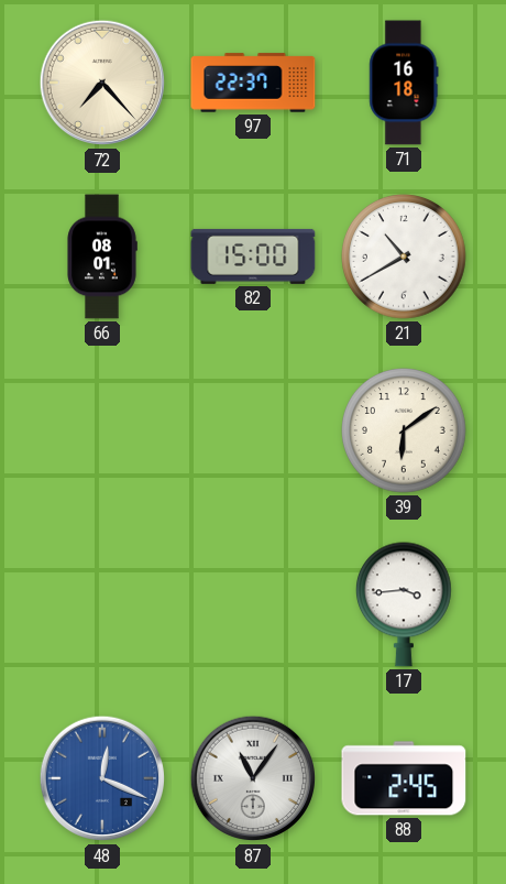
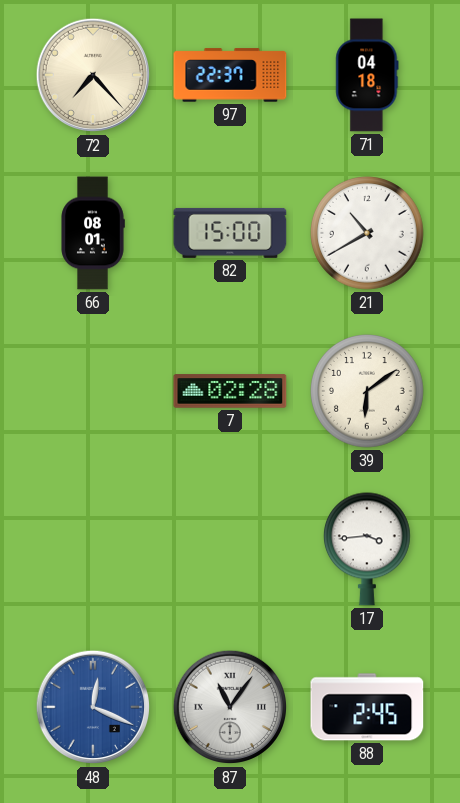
71: 16:18 -> 04:18
7: none -> 02:28
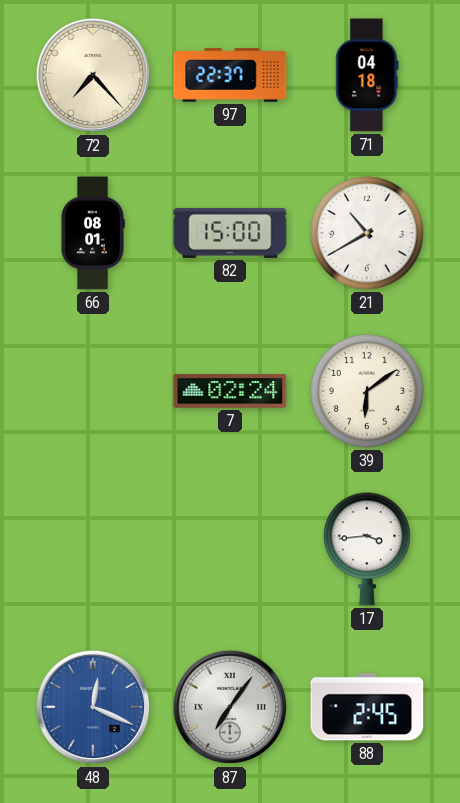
7: 02:28 -> 02:24
87: 11:06 -> 7:06
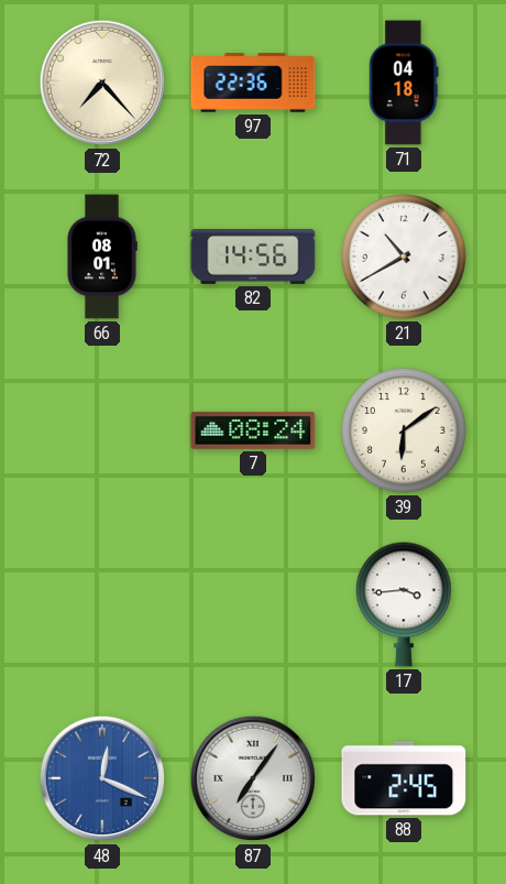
97: 22:37 -> 22:36
82: 15:00 -> 14:56
7: 02:24 -> 08:24
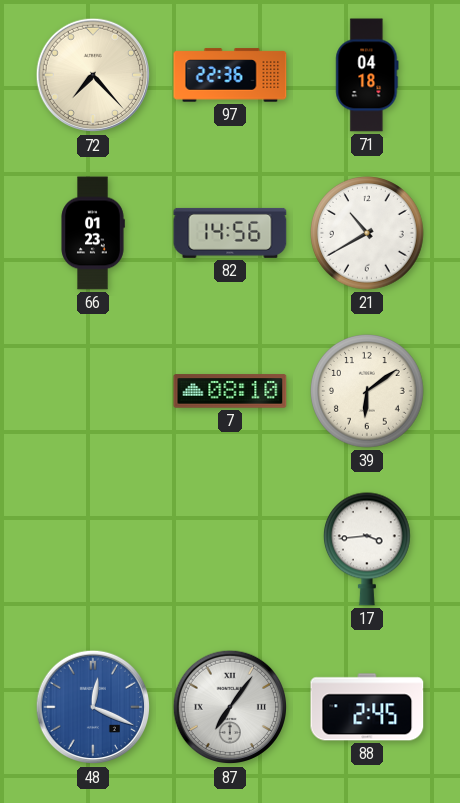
66: 08:01 -> 01:23
7: 08:24 -> 08:10
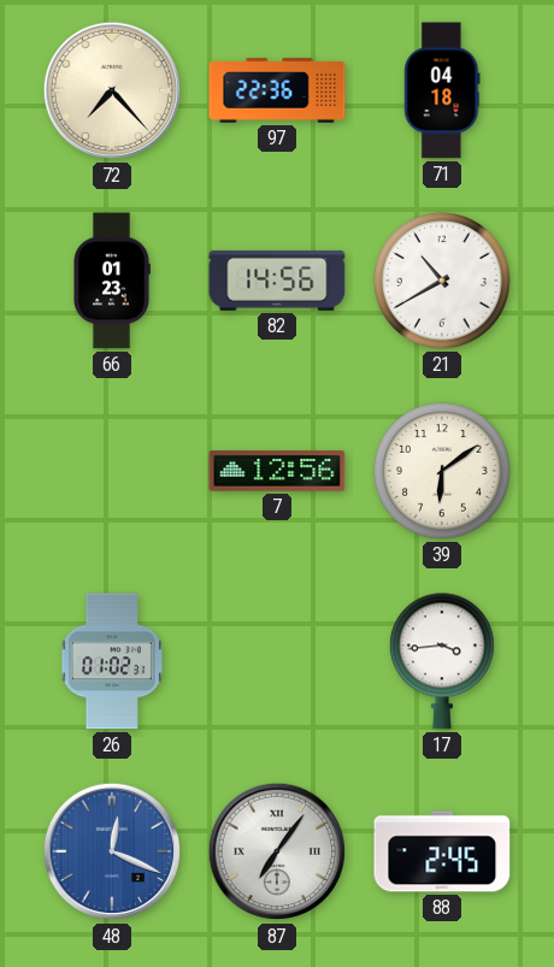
7: 08:10 -> 12:56
26: none -> 01:02
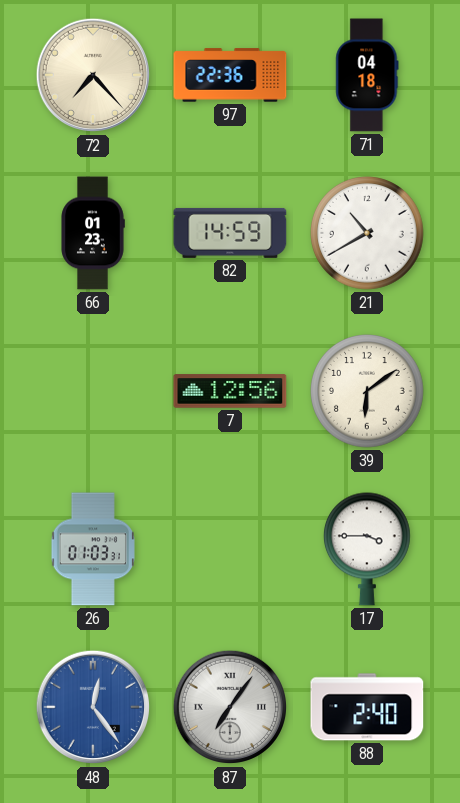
82: 14:56 -> 14:59
26: 01:02 -> 01:03
17: 3:44 -> 3:45
48: 12:19 -> 12:24
88: 2:45 -> 2:40
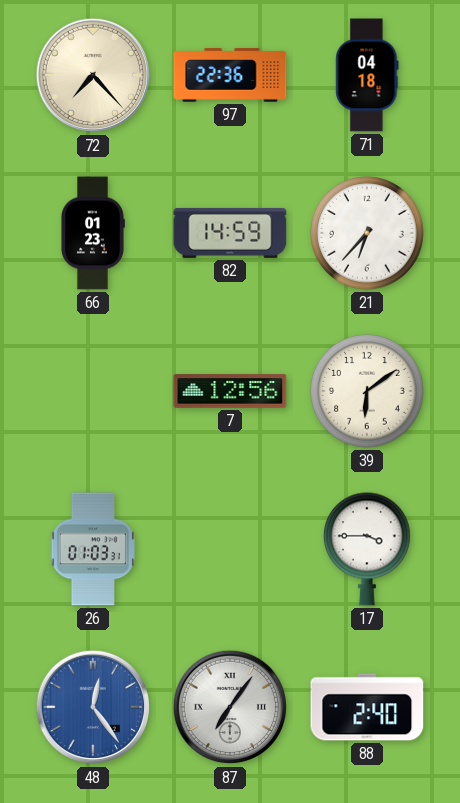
21: 10:40 -> 6:37
